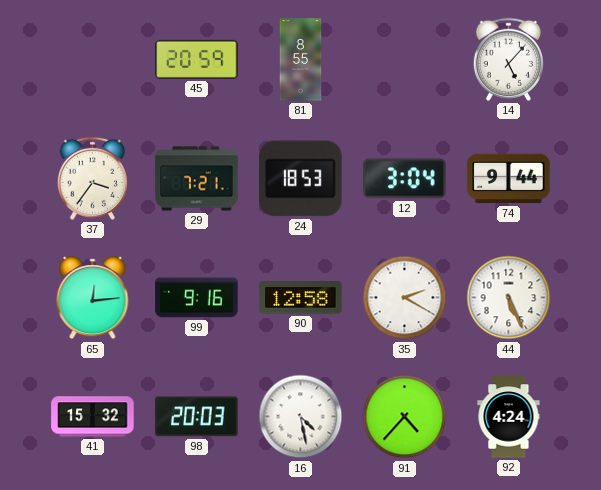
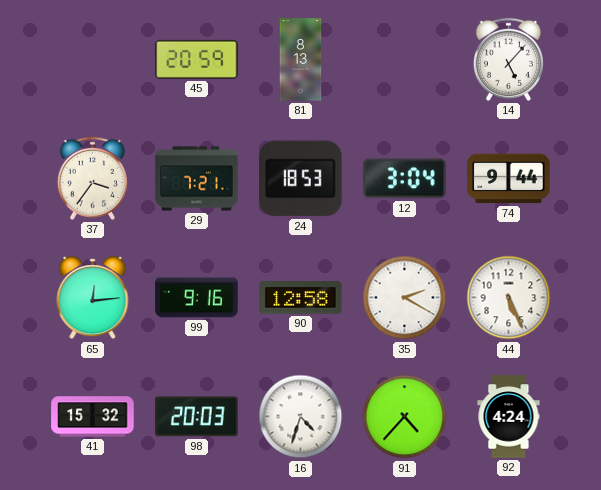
81: 8:55 -> 8:13
16: 4:28 -> 4:33
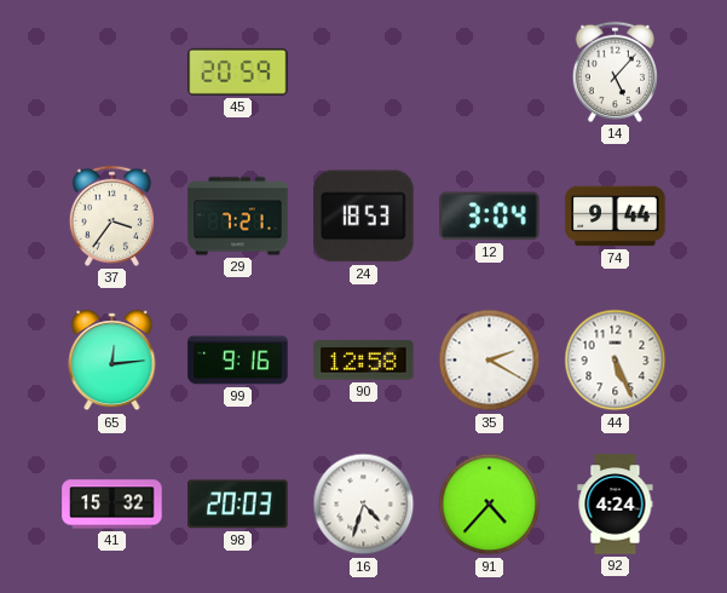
81: 8:13 -> none
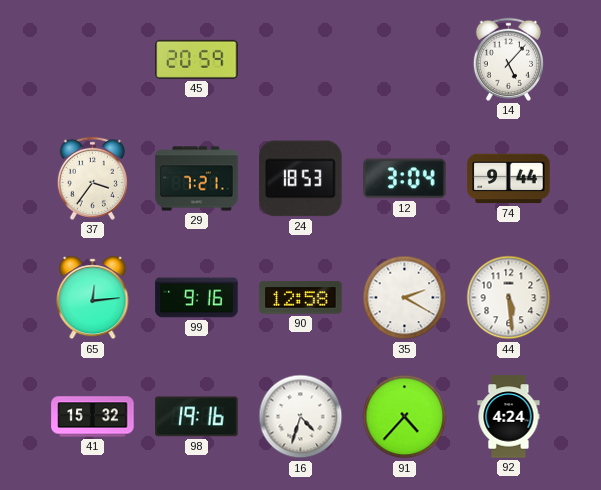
44: 5:26 -> 5:29
98: 20:03 -> 19:16
